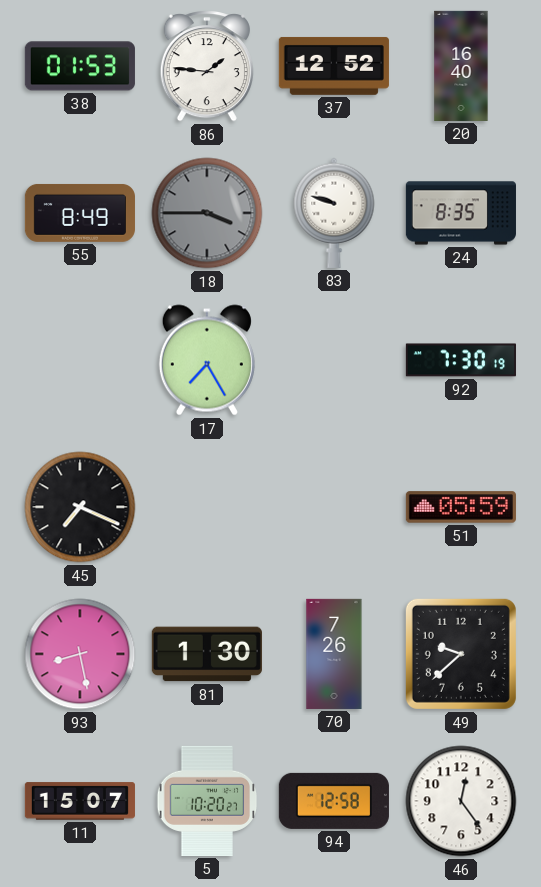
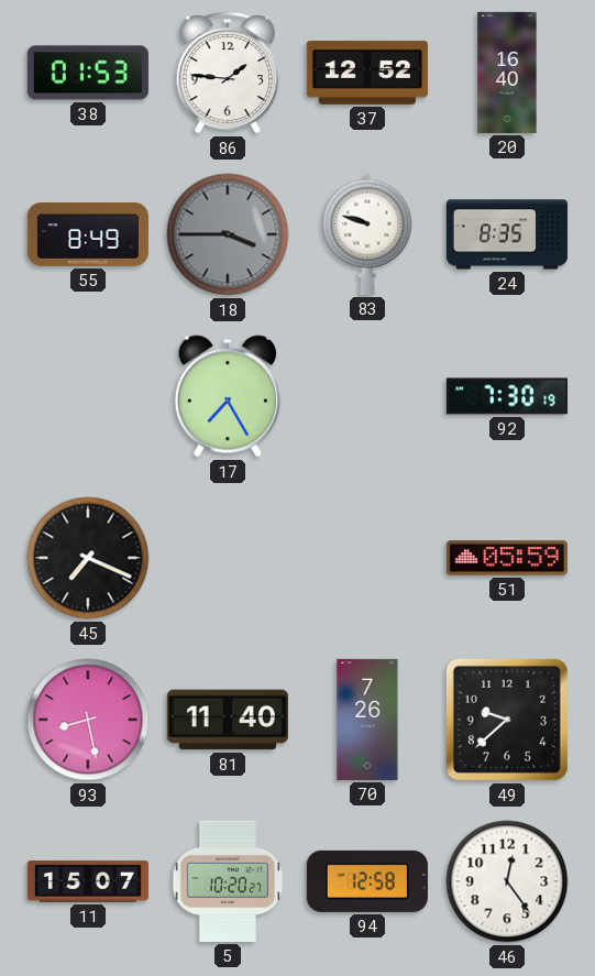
81: 1:30 -> 11:40
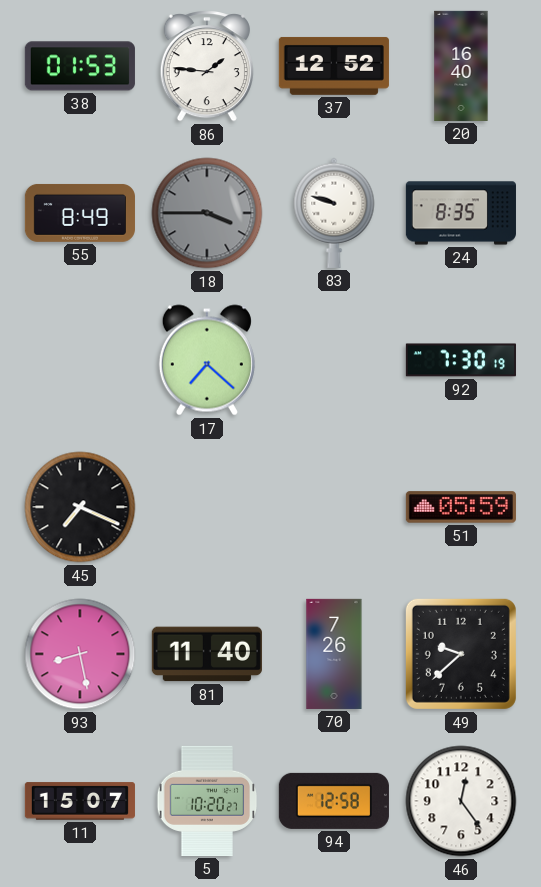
17: 7:25 -> 7:22
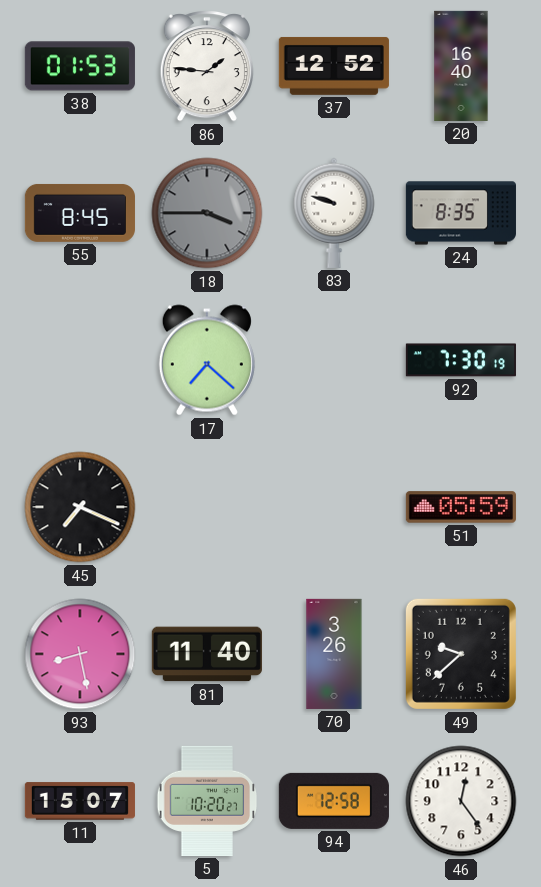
55: 8:49 -> 8:45
70: 7:26 -> 3:26
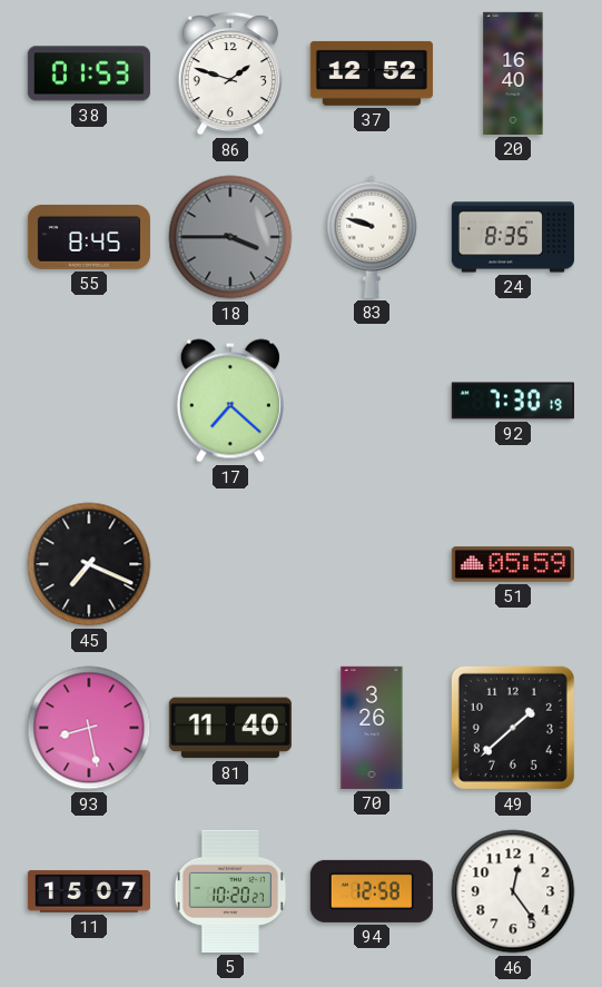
86: 1:46 -> 1:48
49: 9:38 -> 1:38
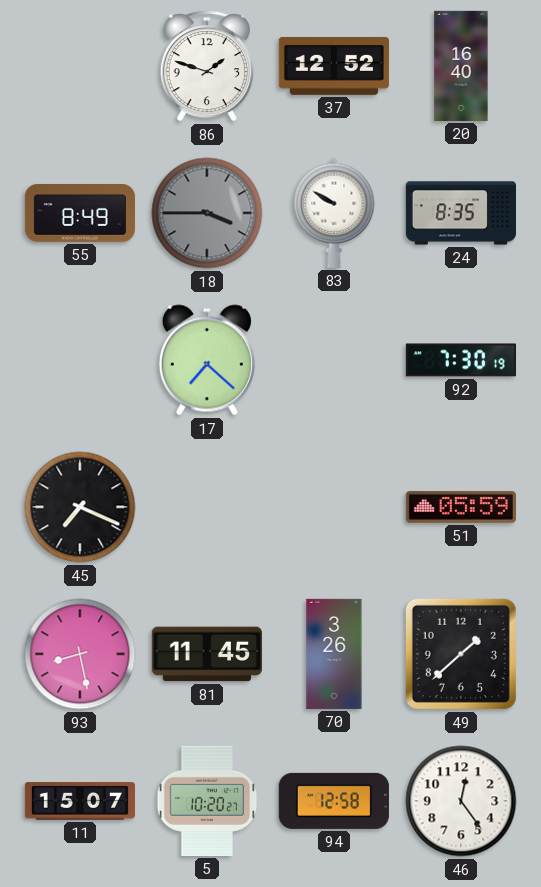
38: 01:53 -> none
55: 8:45 -> 8:49
83: 9:48 -> 9:50
81: 11:40 -> 11:45
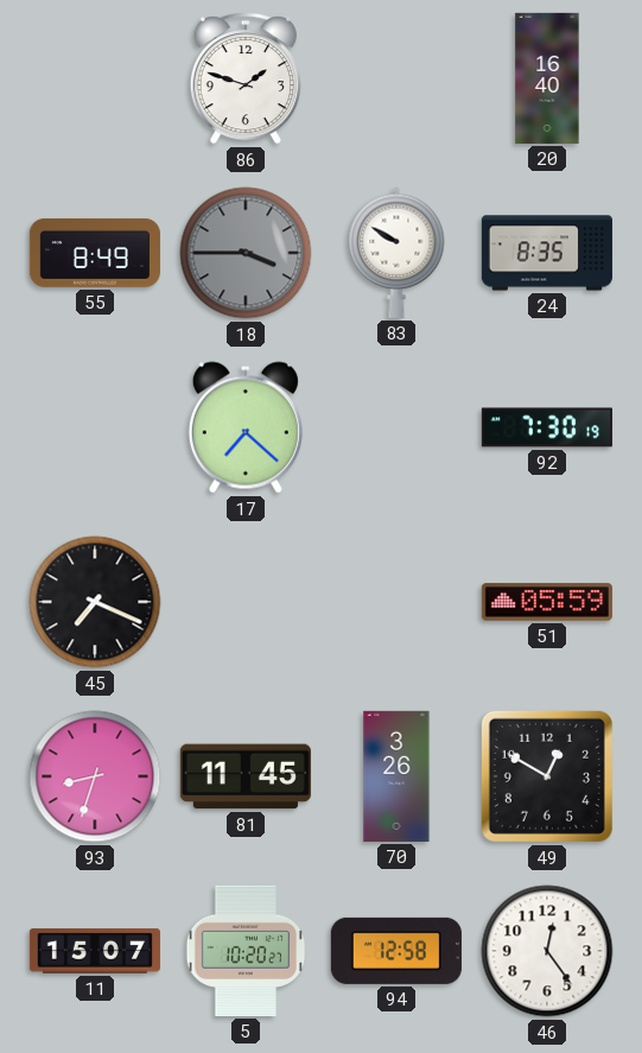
37: 12:52 -> none
93: 8:28 -> 8:33
49: 1:38 -> 12:50
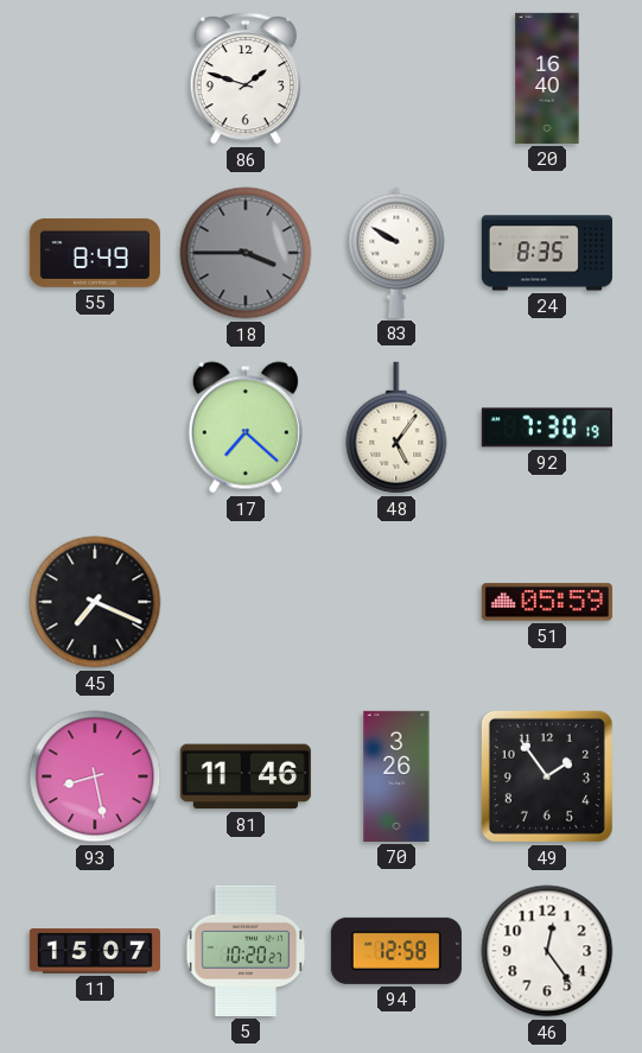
48: none -> 5:06
93: 8:33 -> 8:28
81: 11:45 -> 11:46
49: 12:50 -> 1:54
